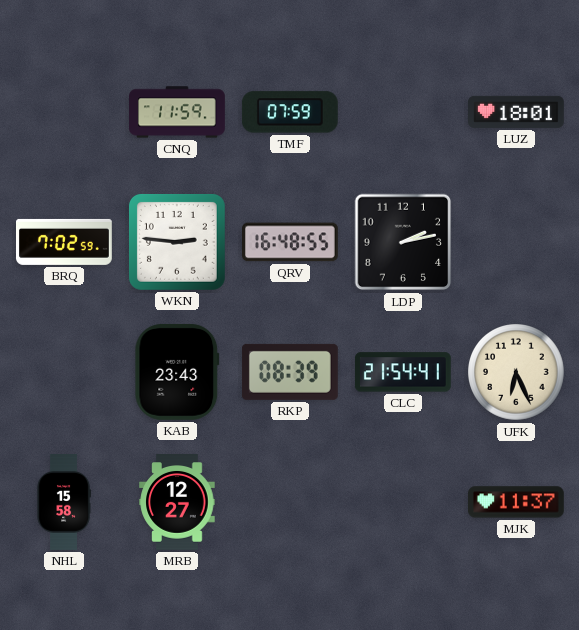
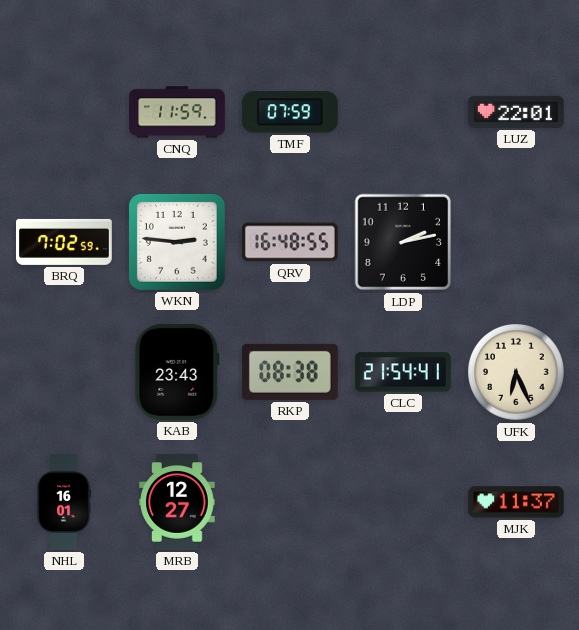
LUZ: 18:01 -> 22:01
RKP: 08:39 -> 08:38
NHL: 15:58 -> 16:01
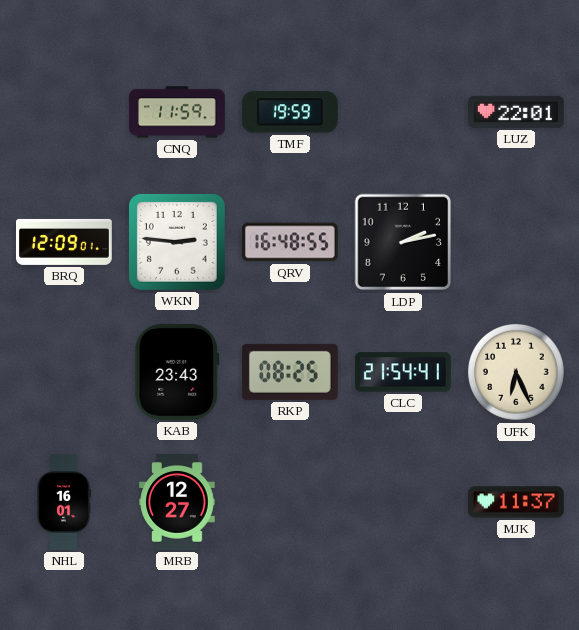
TMF: 07:59 -> 19:59
BRQ: 7:02 -> 12:09
RKP: 08:38 -> 08:25
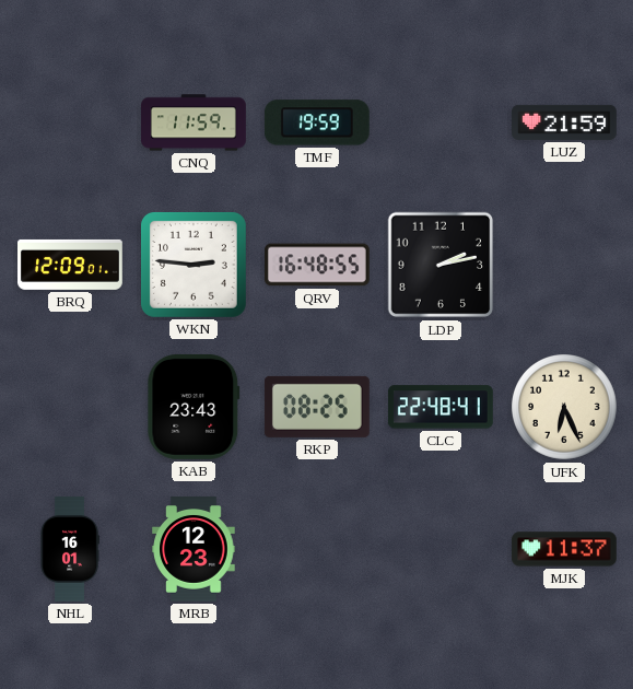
LUZ: 22:01 -> 21:59
CLC: 21:54 -> 22:48
MRB: 12:27 -> 12:23
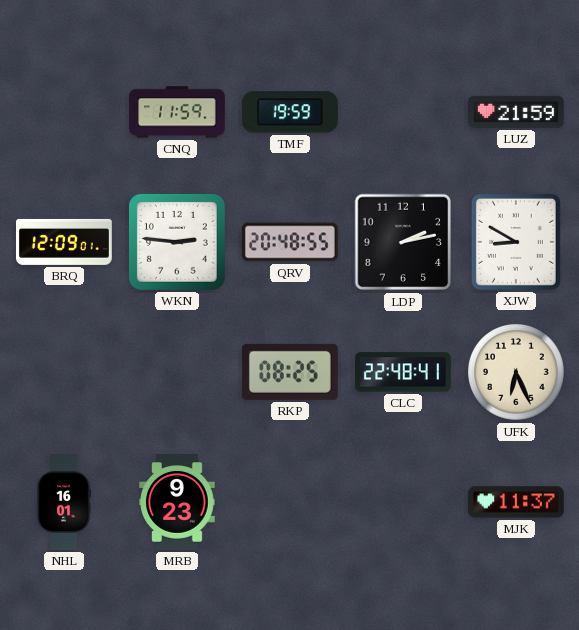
QRV: 16:48 -> 20:48
XJW: none -> 8:50
KAB: 23:43 -> none
MRB: 12:23 -> 9:23
